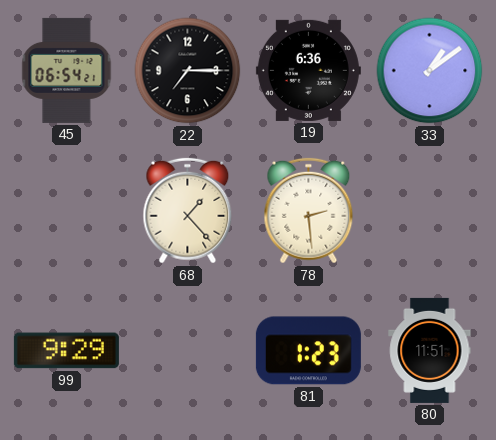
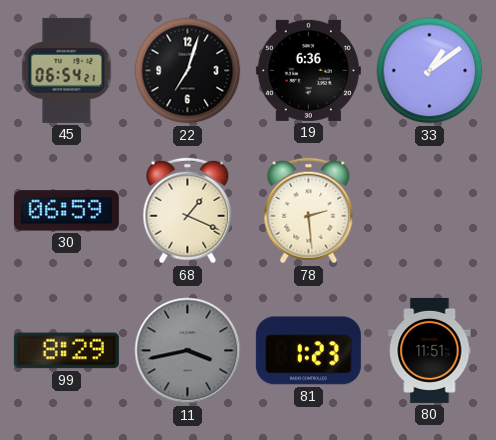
22: 7:15 -> 7:03
30: none -> 06:59
68: 1:23 -> 1:19
99: 9:29 -> 8:29
11: none -> 3:43
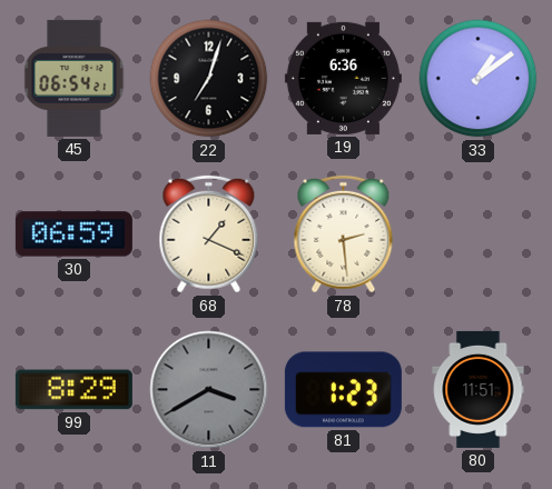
11: 3:43 -> 3:40
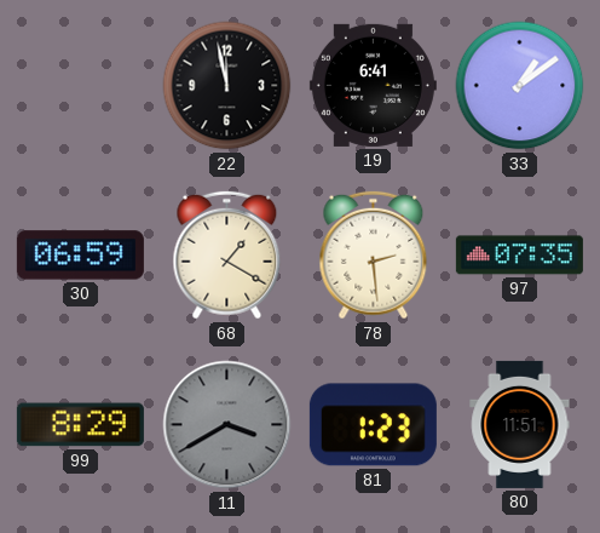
45: 06:54 -> none
22: 7:03 -> 11:58
19: 6:36 -> 6:41
68: 1:19 -> 1:20
97: none -> 07:35
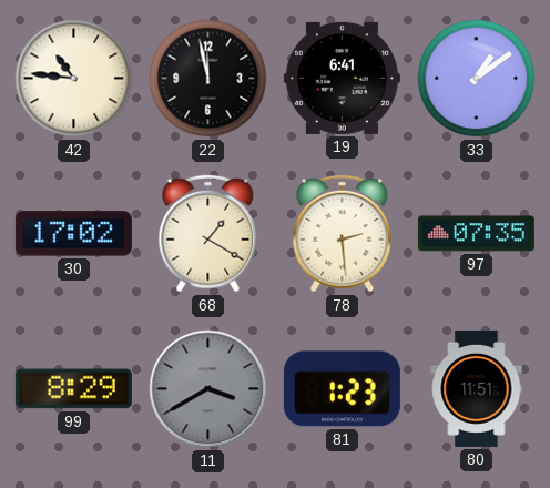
42: none -> 10:46
30: 06:59 -> 17:02
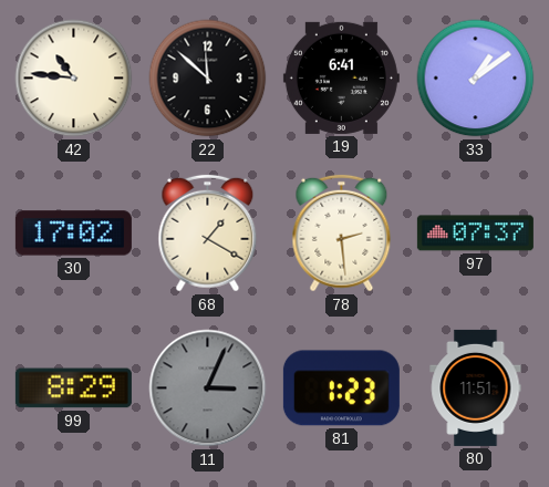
22: 11:58 -> 11:52
97: 07:35 -> 07:37
11: 3:40 -> 3:04
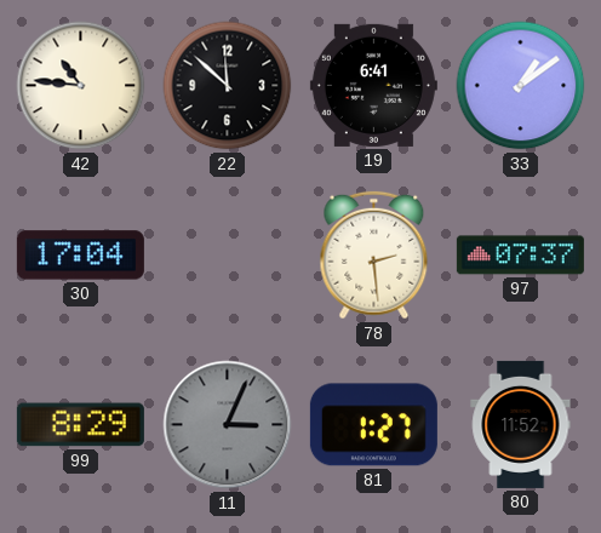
30: 17:02 -> 17:04
68: 1:20 -> none
81: 1:23 -> 1:27
80: 11:51 -> 11:52
